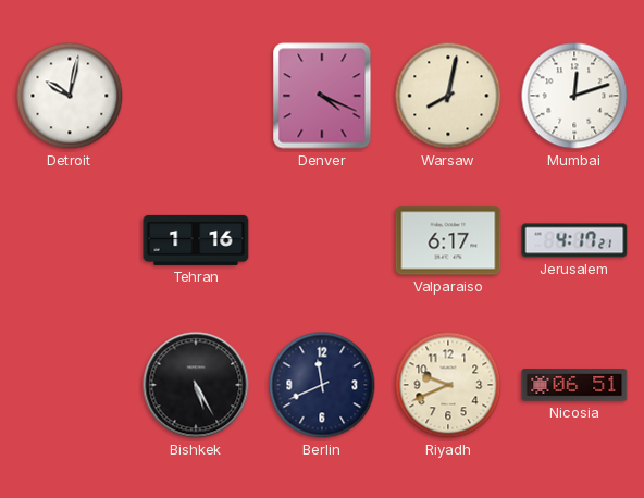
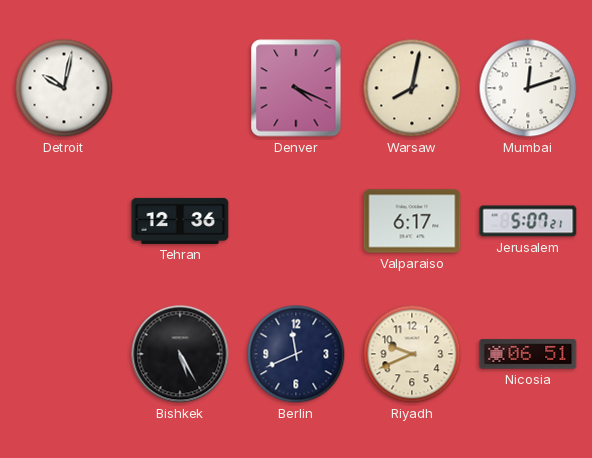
Tehran: 1:16 -> 12:36
Jerusalem: 4:17 -> 5:07
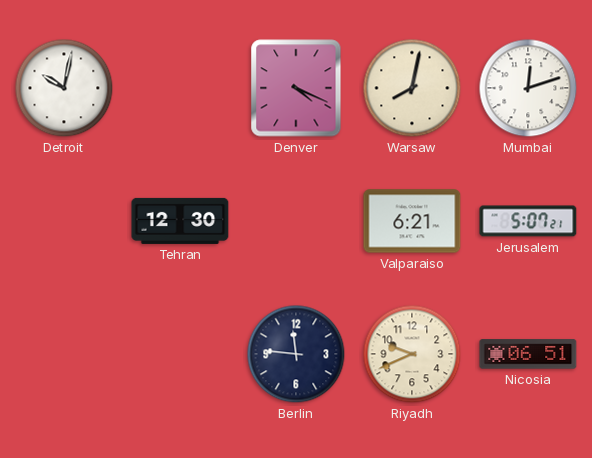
Tehran: 12:36 -> 12:30
Valparaiso: 6:17 -> 6:21
Bishkek: 5:25 -> none
Berlin: 11:41 -> 11:46
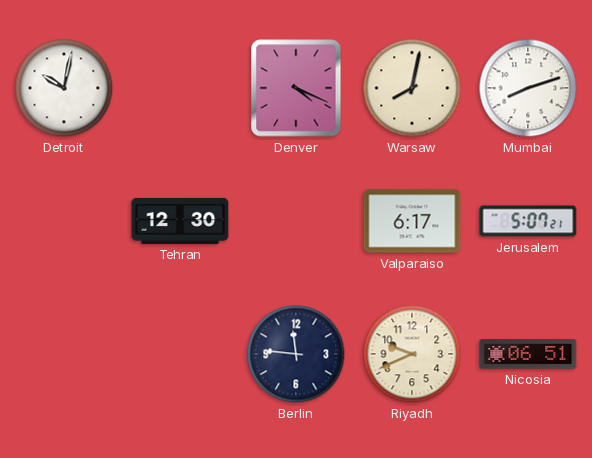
Mumbai: 12:12 -> 8:12
Valparaiso: 6:21 -> 6:17
